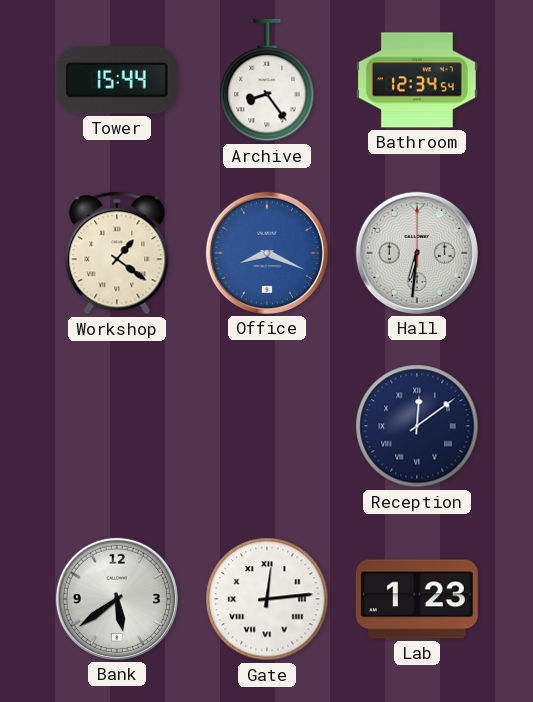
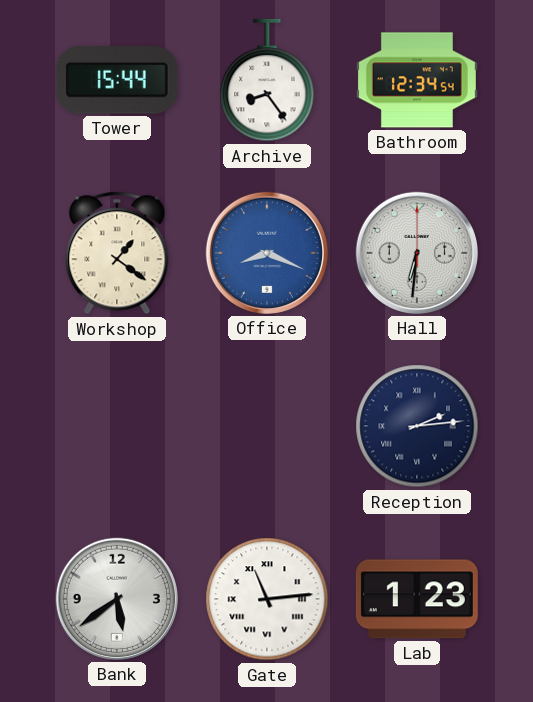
Reception: 12:09 -> 2:14
Gate: 12:14 -> 11:14
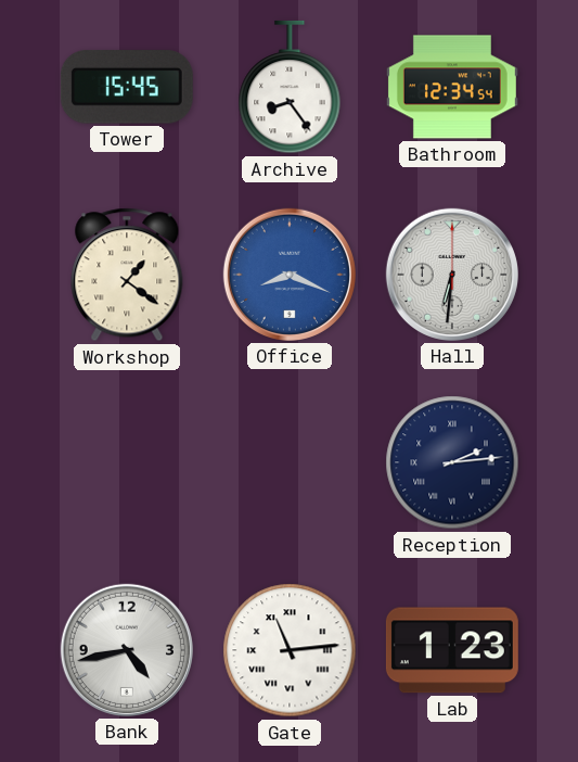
Tower: 15:44 -> 15:45
Bank: 5:39 -> 4:43
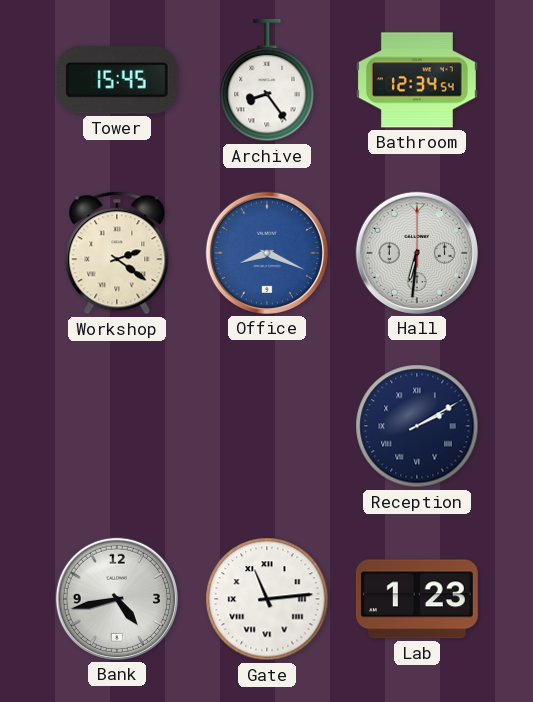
Workshop: 1:21 -> 2:21
Reception: 2:14 -> 2:10
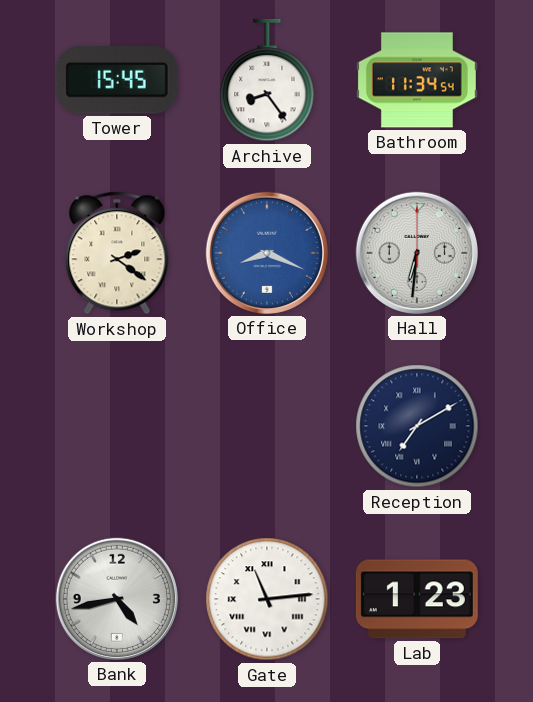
Bathroom: 12:34 -> 11:34
Reception: 2:10 -> 7:10
